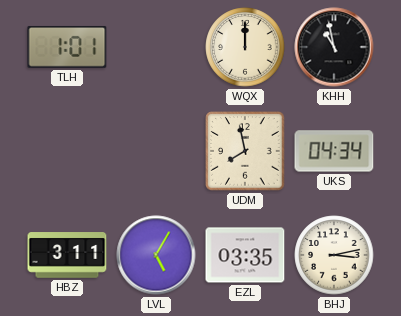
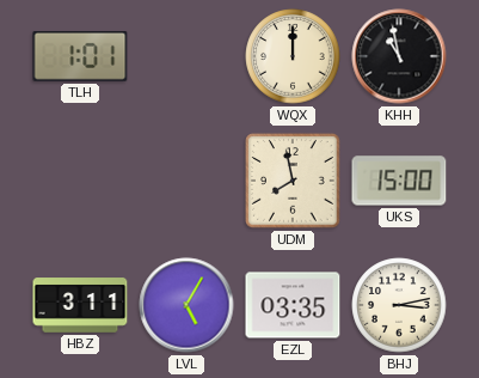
UKS: 04:34 -> 15:00
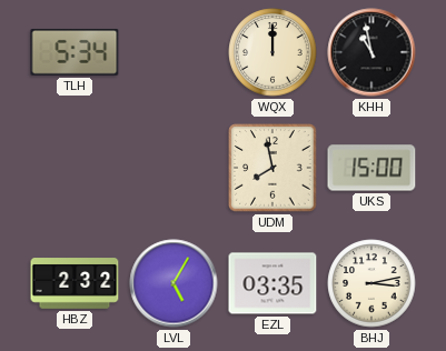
TLH: 1:01 -> 5:34
HBZ: 3:11 -> 2:32
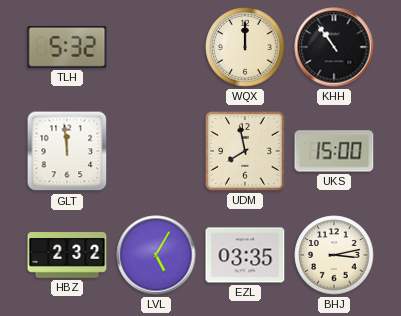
TLH: 5:34 -> 5:32
KHH: 10:58 -> 10:54
GLT: none -> 11:59
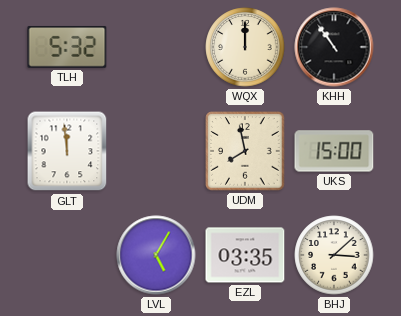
HBZ: 2:32 -> none
BHJ: 3:13 -> 3:08
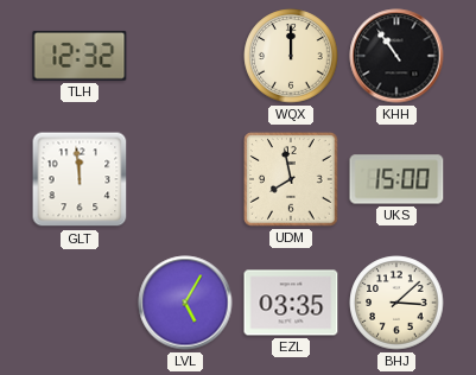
TLH: 5:32 -> 12:32
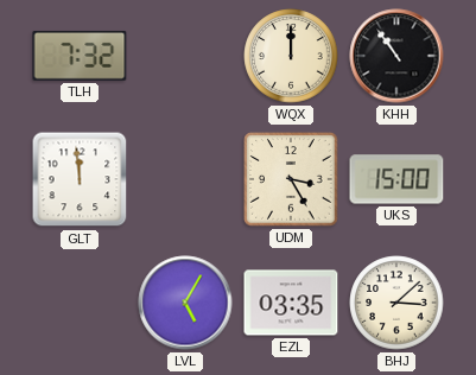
TLH: 12:32 -> 7:32
UDM: 7:58 -> 3:25
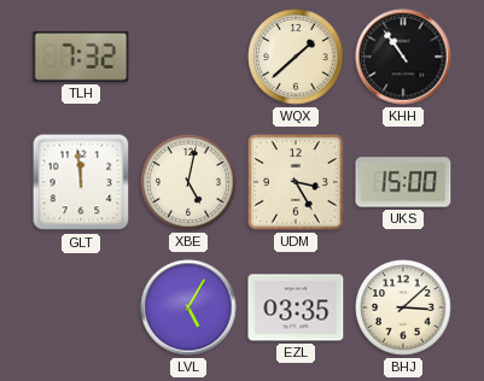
WQX: 12:00 -> 1:38
XBE: none -> 5:02
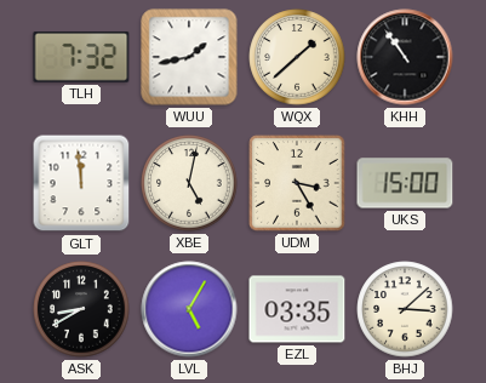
WUU: none -> 1:43
ASK: none -> 8:40
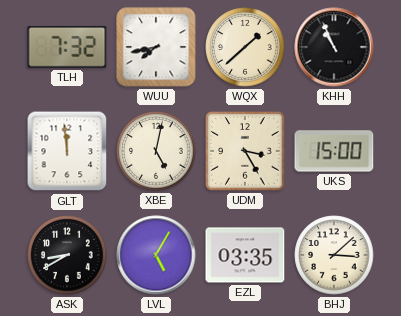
WUU: 1:43 -> 7:43
KHH: 10:54 -> 10:56
